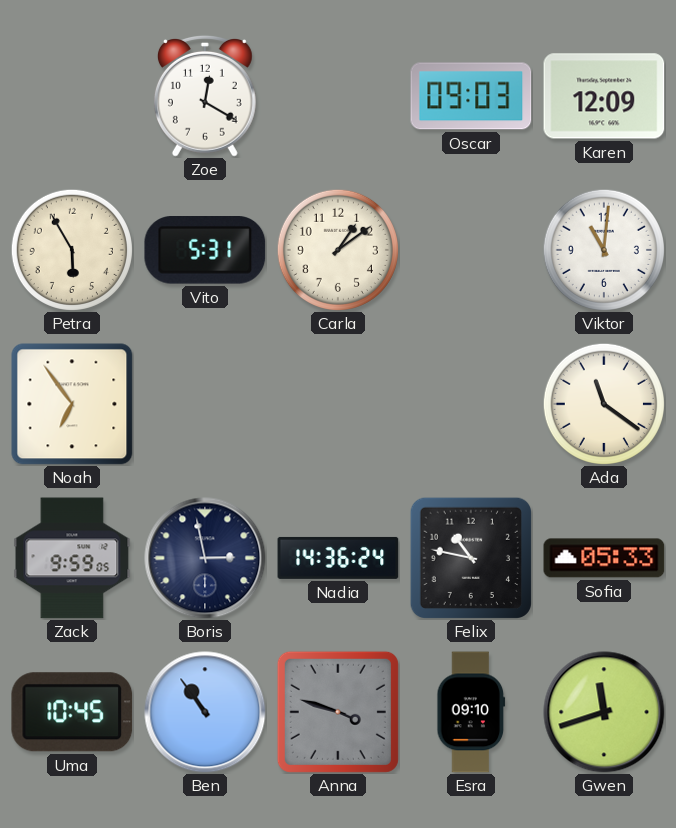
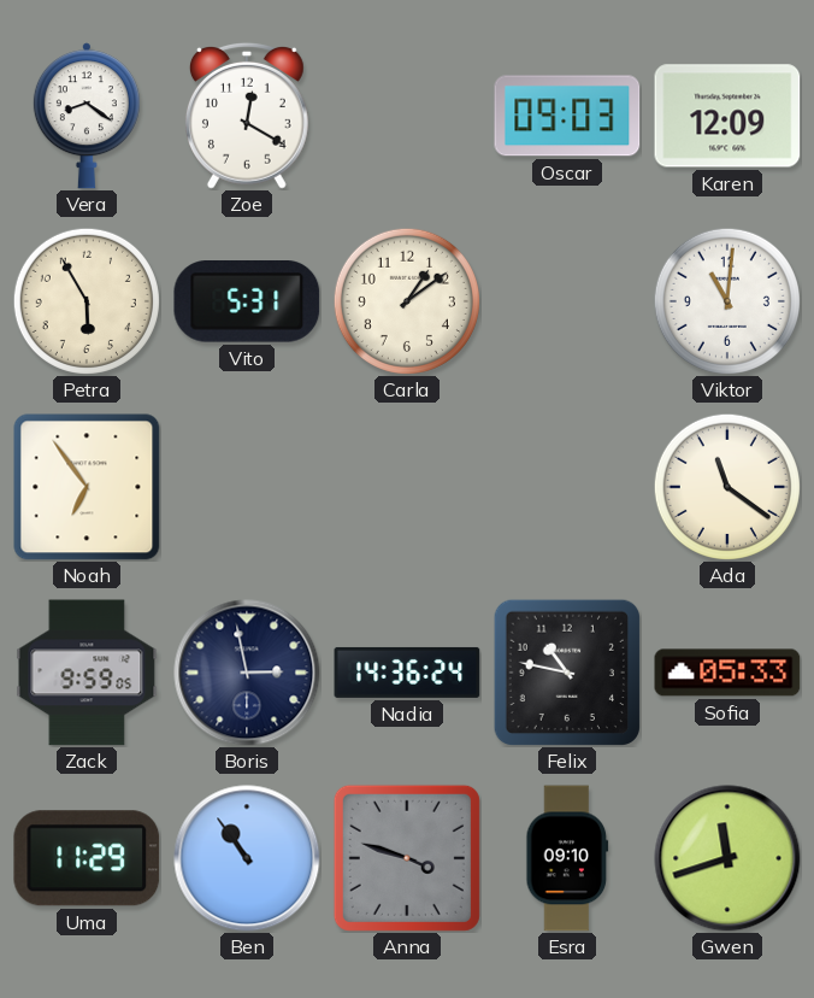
Vera: none -> 8:21
Uma: 10:45 -> 11:29
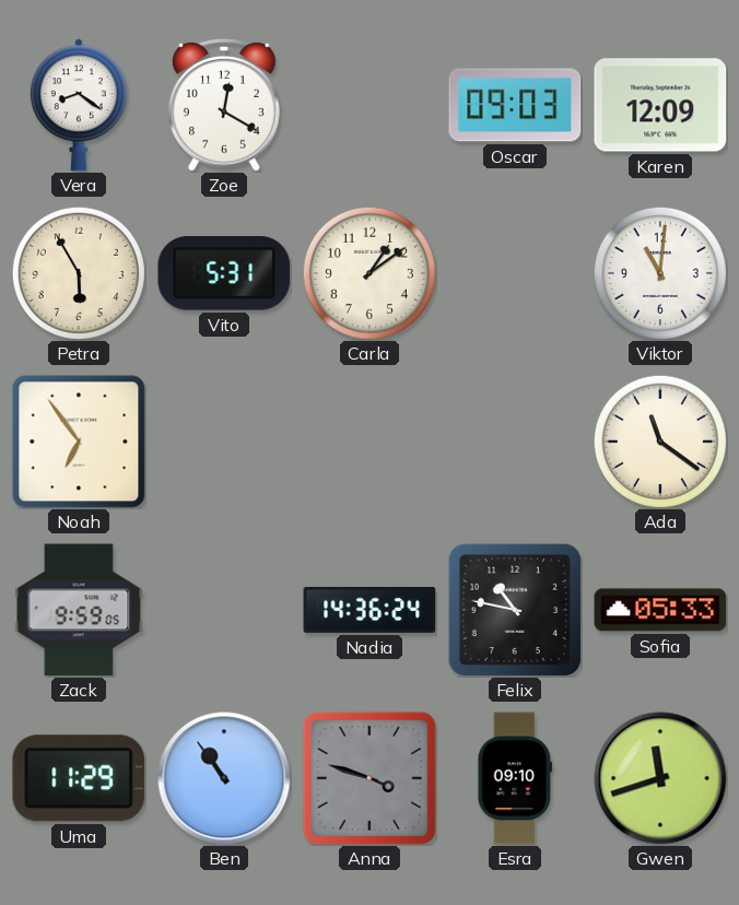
Boris: 2:58 -> none
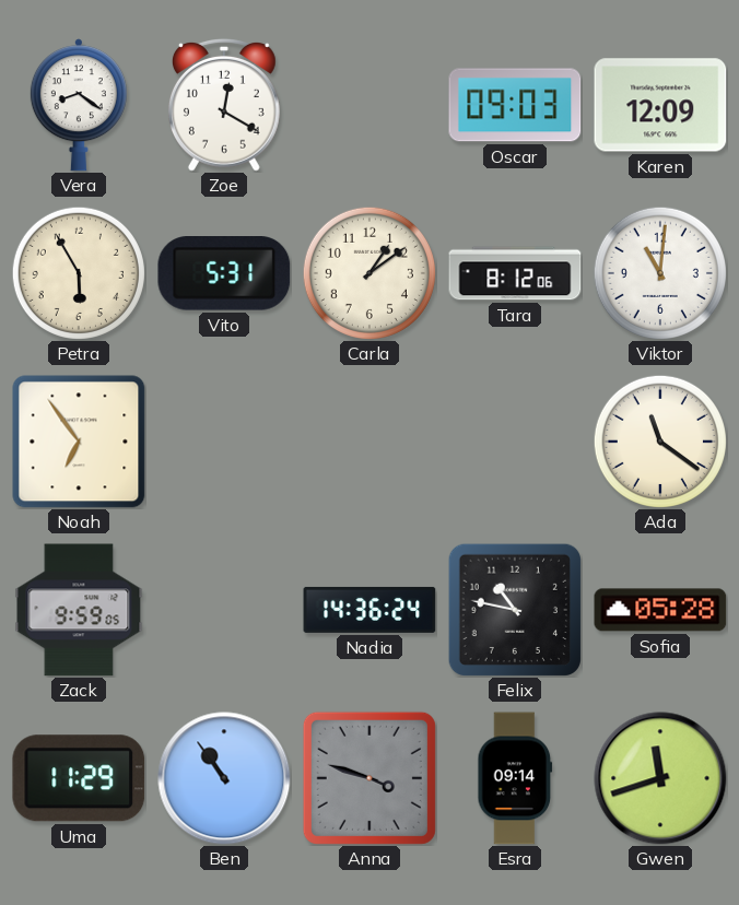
Tara: none -> 8:12
Sofia: 05:33 -> 05:28
Esra: 09:10 -> 09:14
